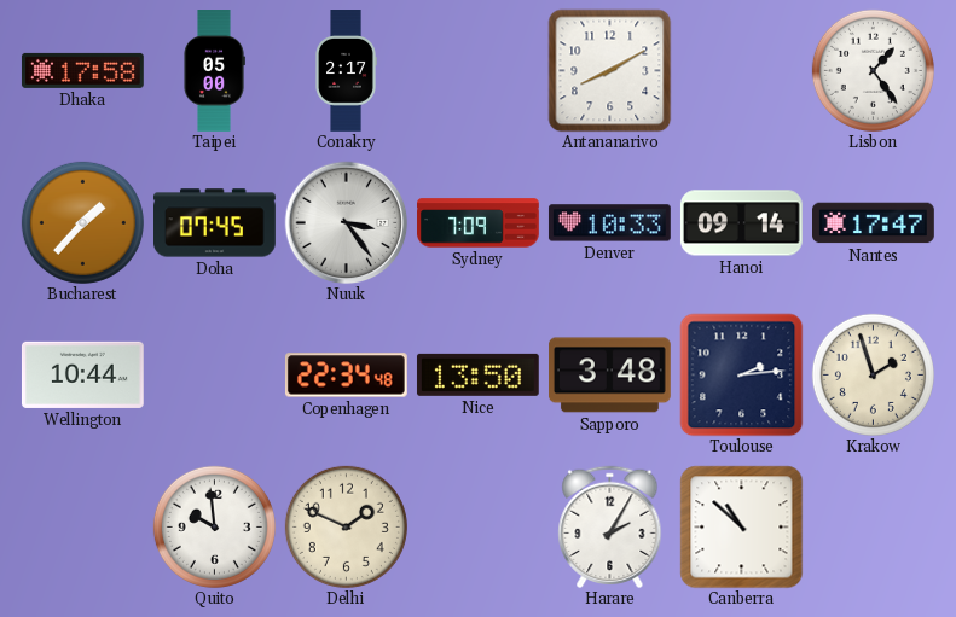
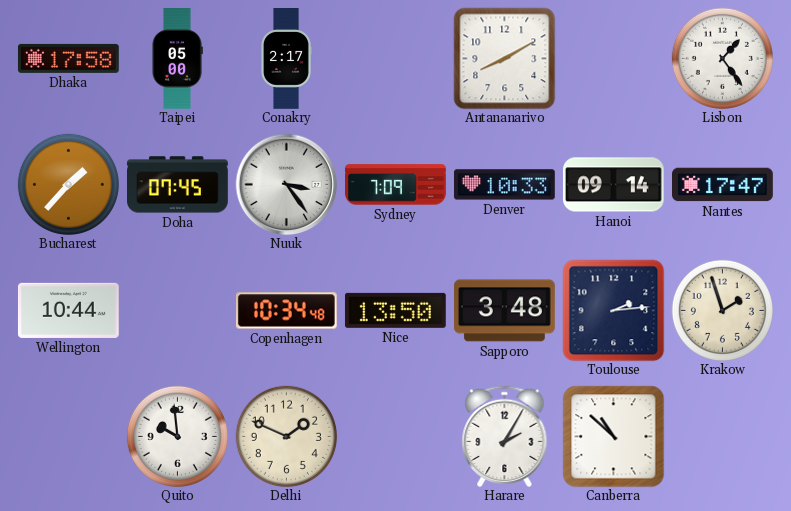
Copenhagen: 22:34 -> 10:34
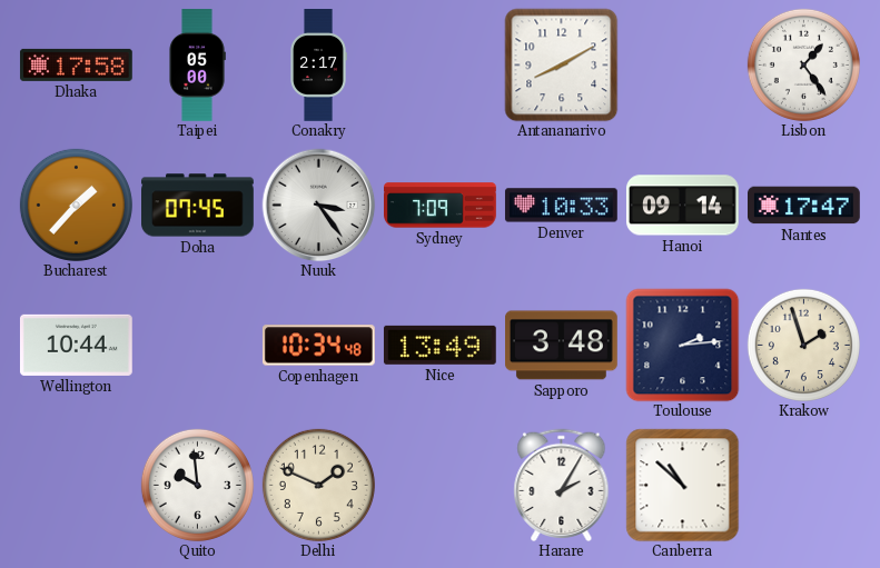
Nice: 13:50 -> 13:49
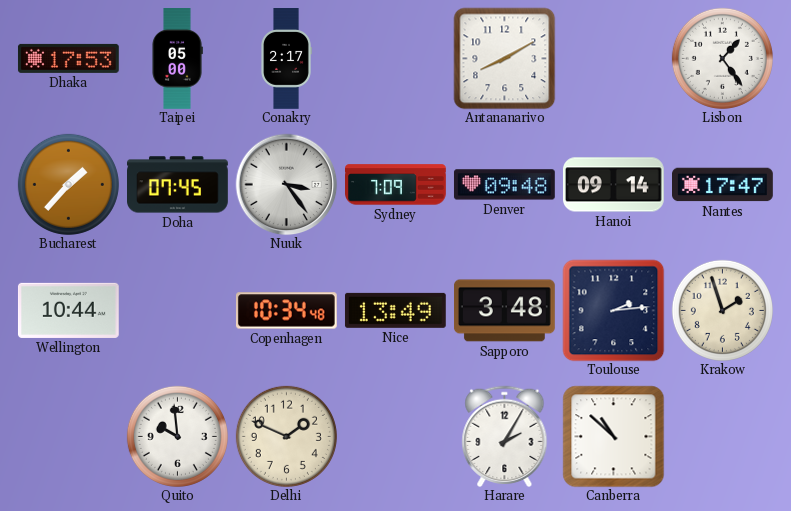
Dhaka: 17:58 -> 17:53
Denver: 10:33 -> 09:48
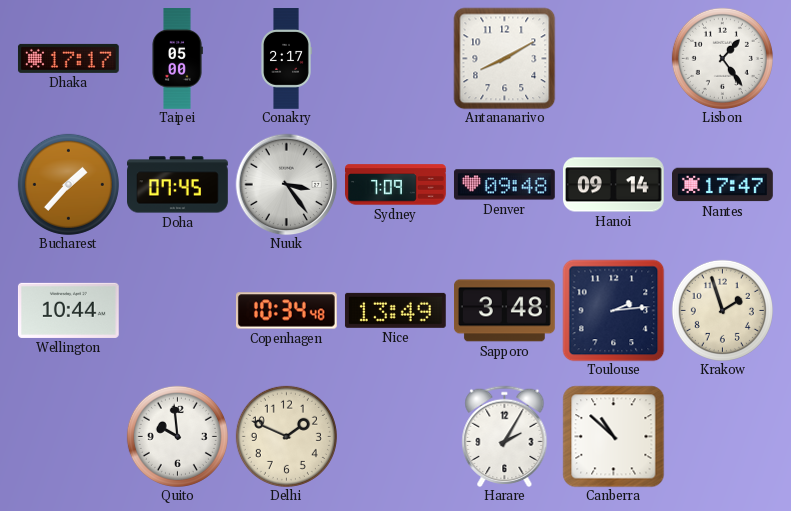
Dhaka: 17:53 -> 17:17
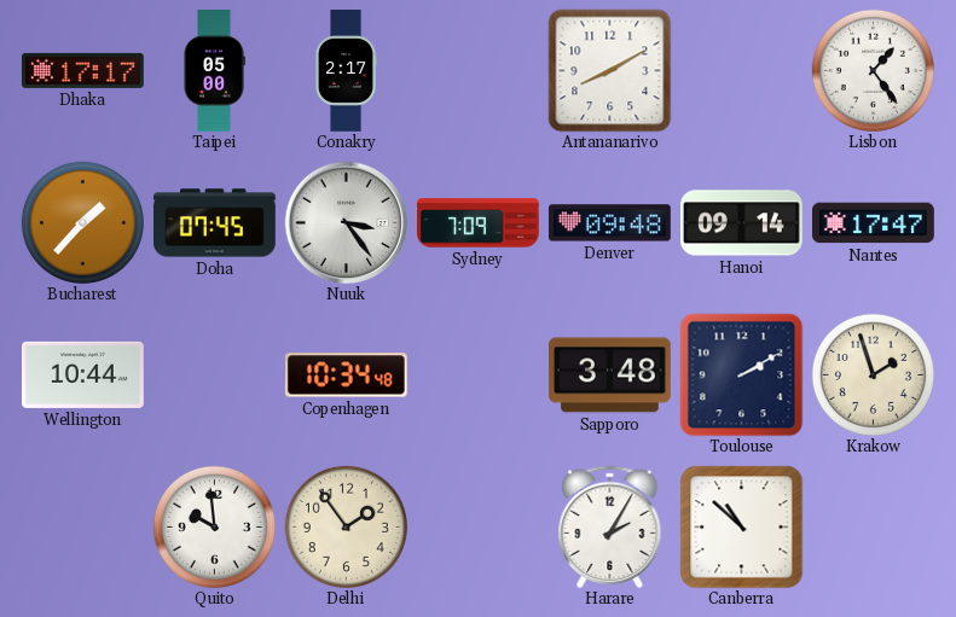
Nice: 13:49 -> none
Toulouse: 2:14 -> 2:10
Delhi: 1:49 -> 1:54
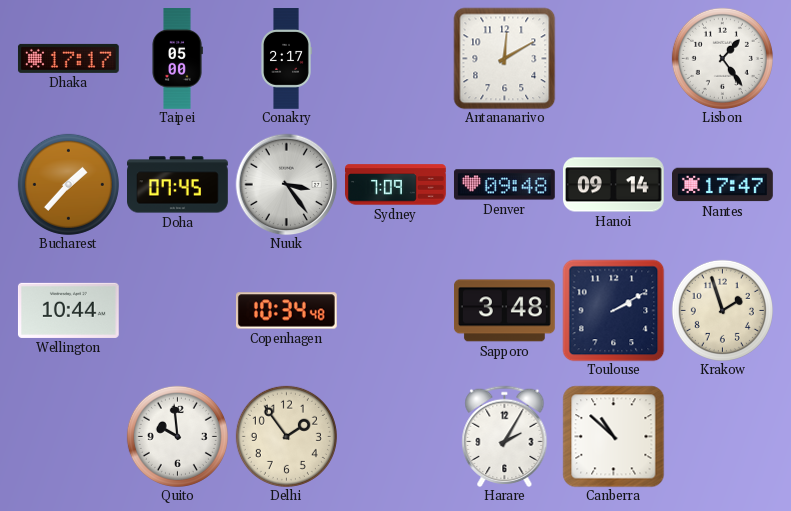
Antananarivo: 8:10 -> 12:10
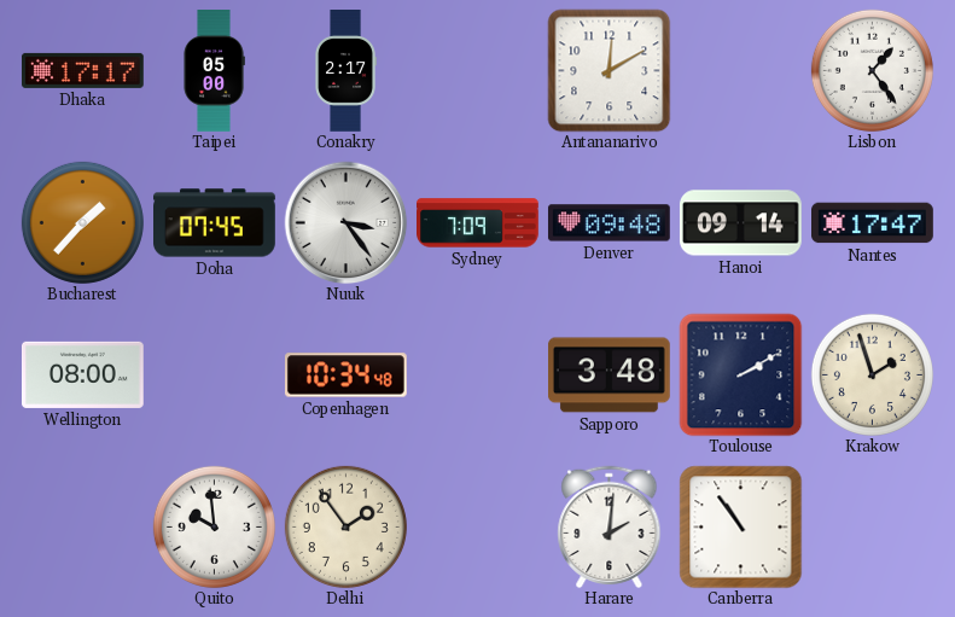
Wellington: 10:44 -> 08:00
Harare: 2:05 -> 2:01
Canberra: 10:52 -> 10:54
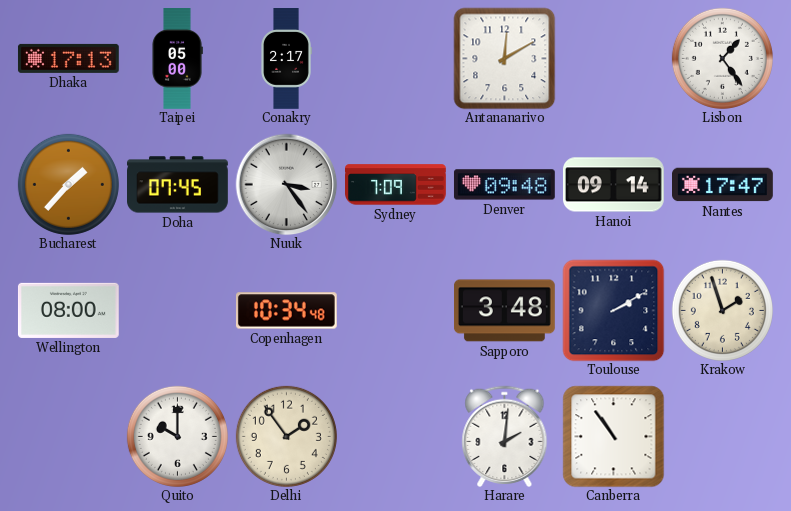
Dhaka: 17:17 -> 17:13
Quito: 9:59 -> 10:00
